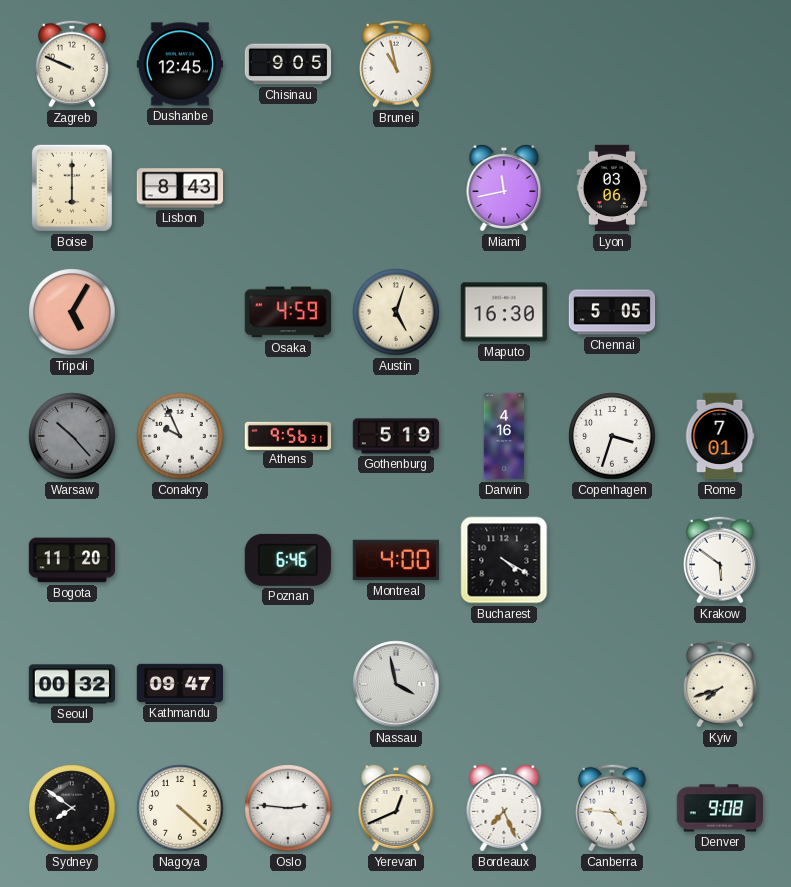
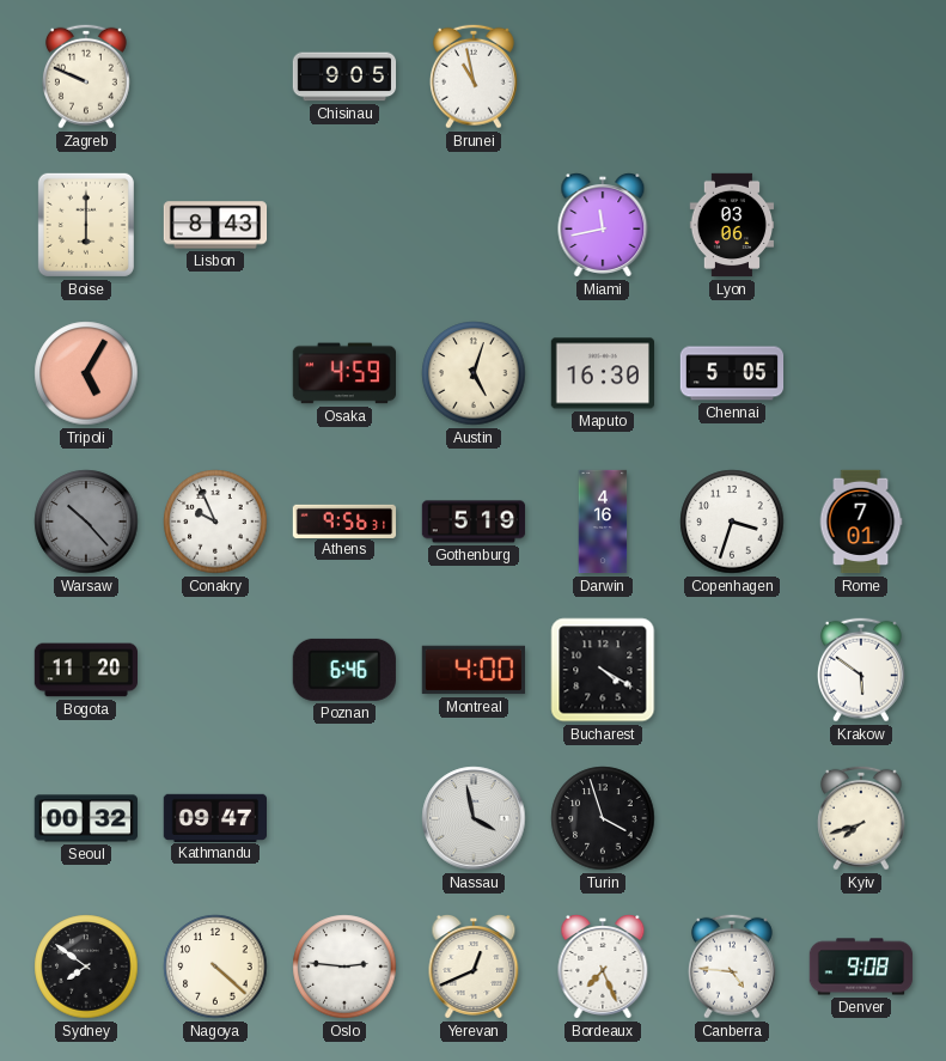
Dushanbe: 12:45 -> none
Turin: none -> 3:57
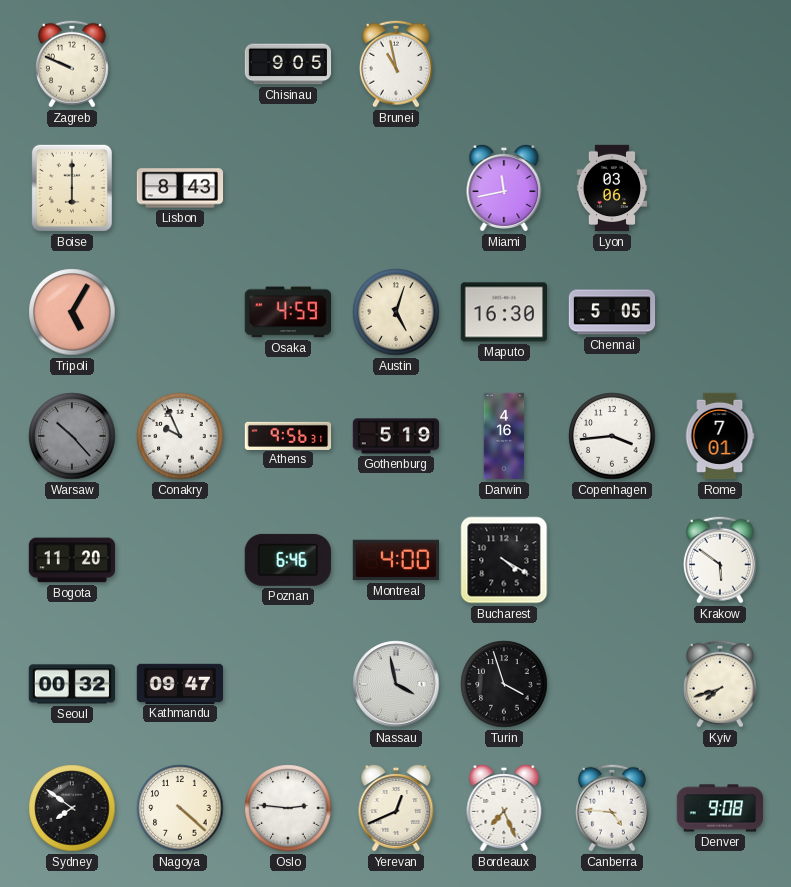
Copenhagen: 3:33 -> 3:44
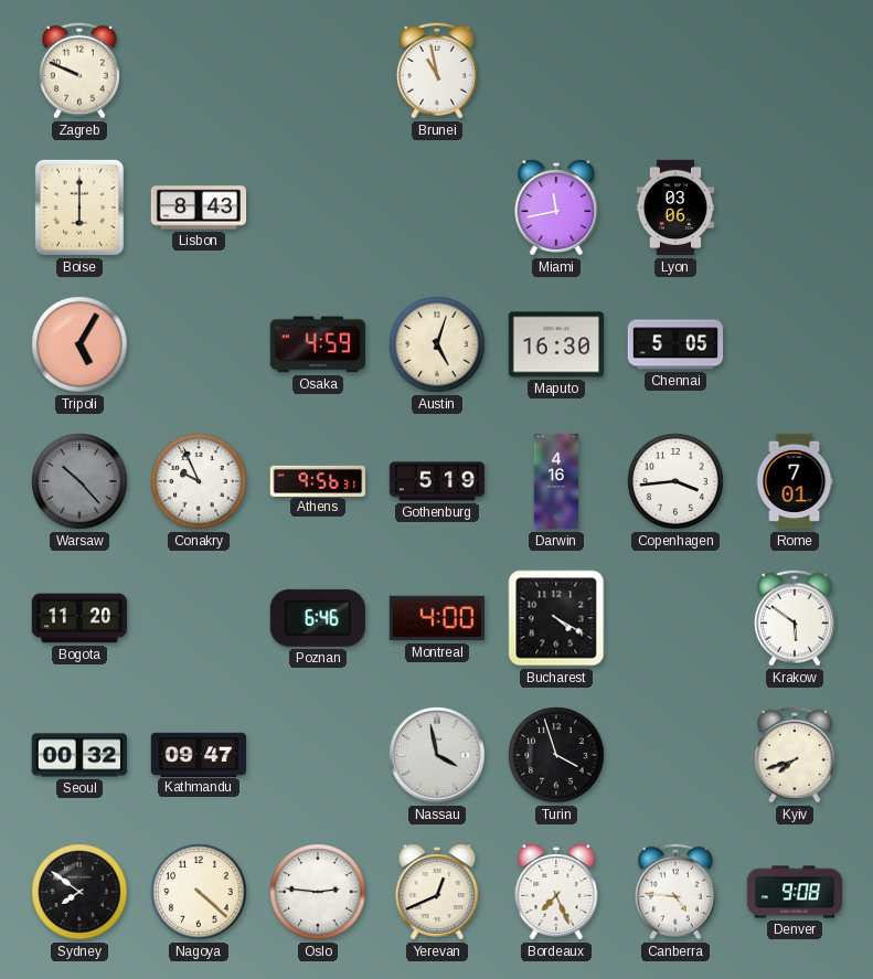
Chisinau: 9:05 -> none
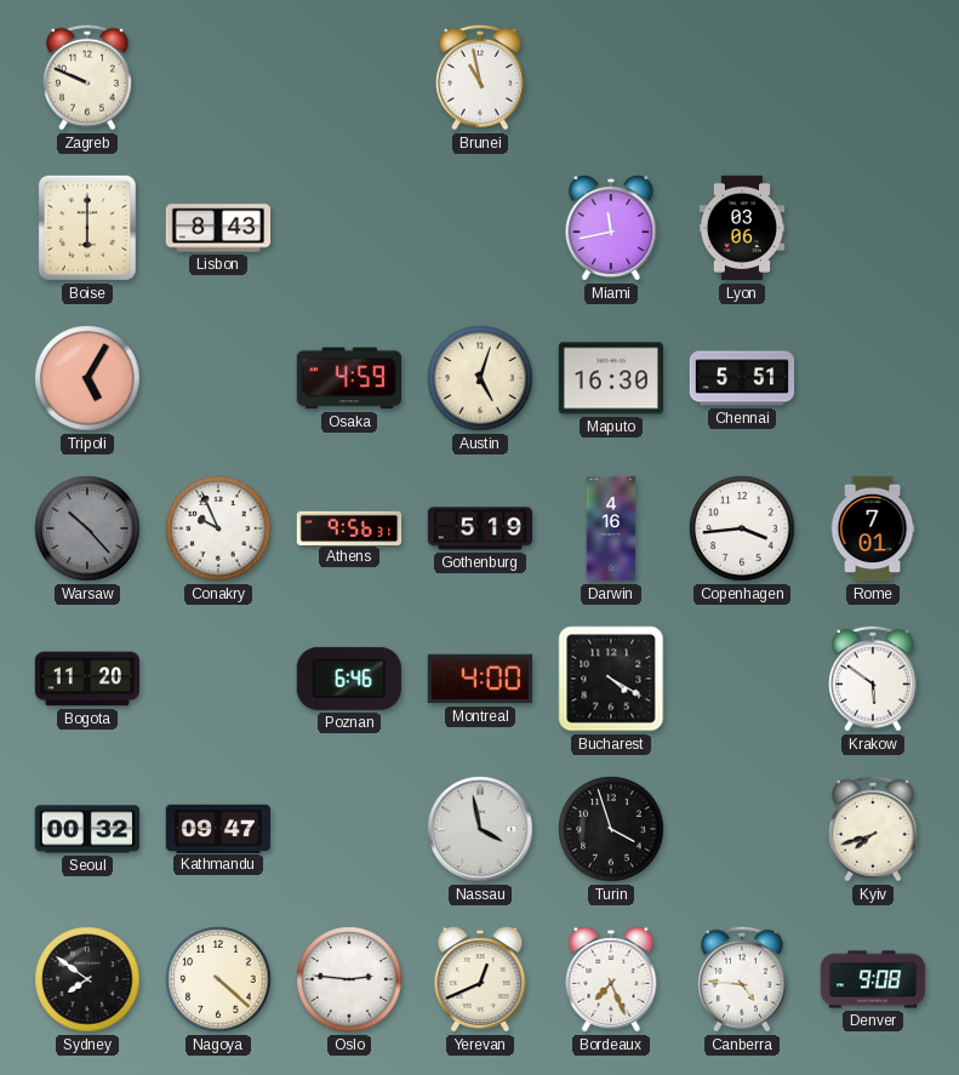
Chennai: 5:05 -> 5:51
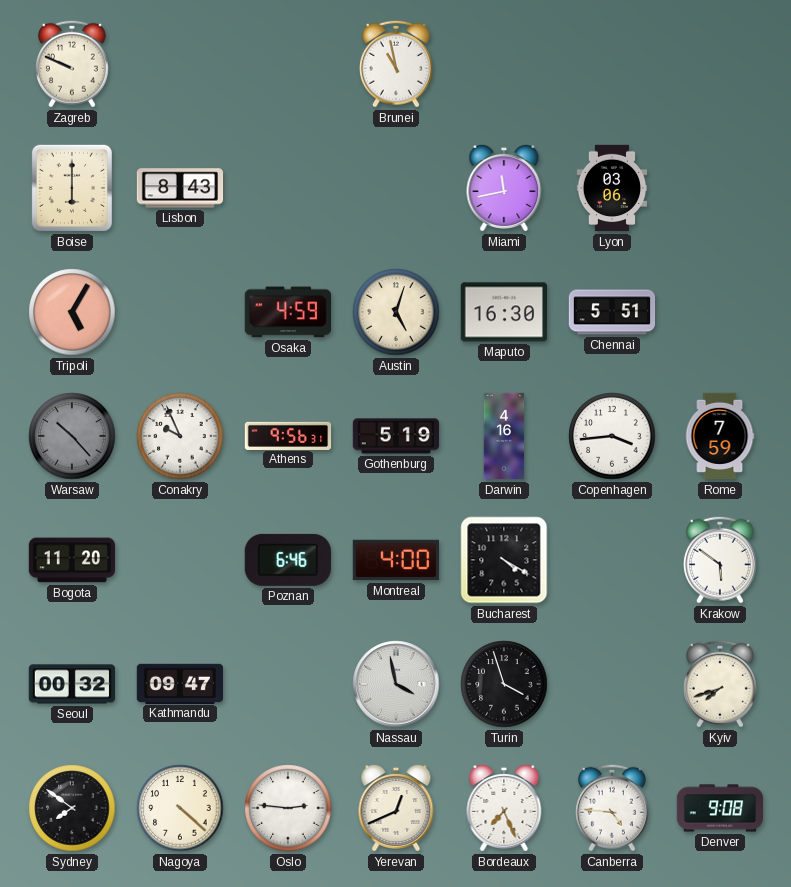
Rome: 7:01 -> 7:59
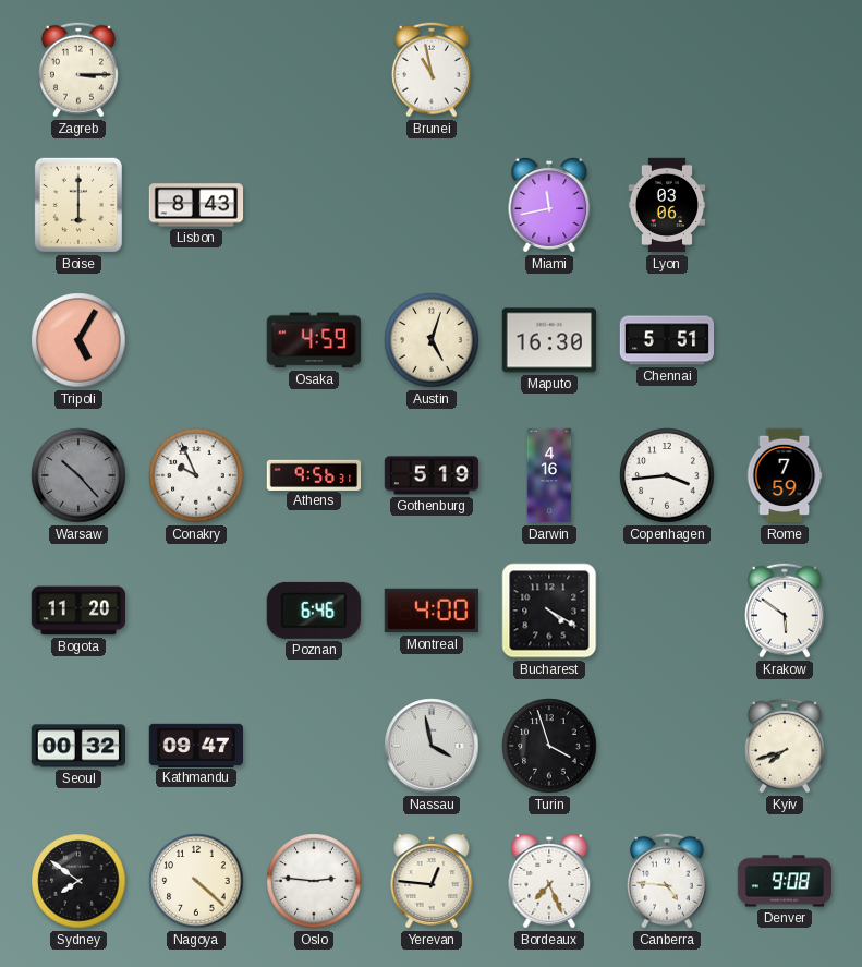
Zagreb: 9:49 -> 3:15
Yerevan: 12:41 -> 12:46
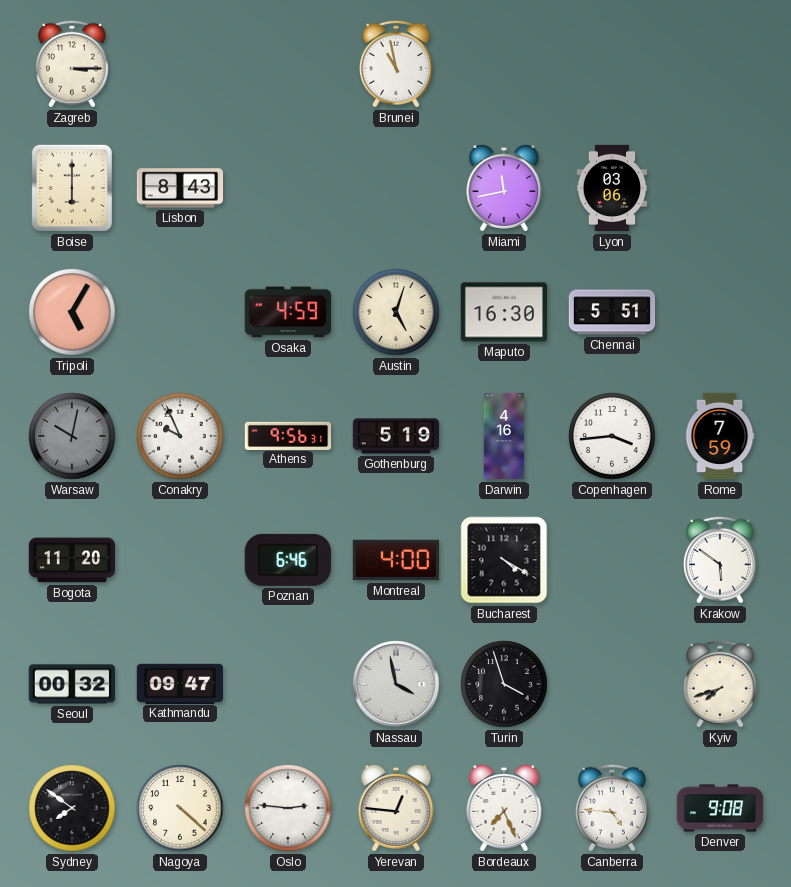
Warsaw: 10:23 -> 10:02
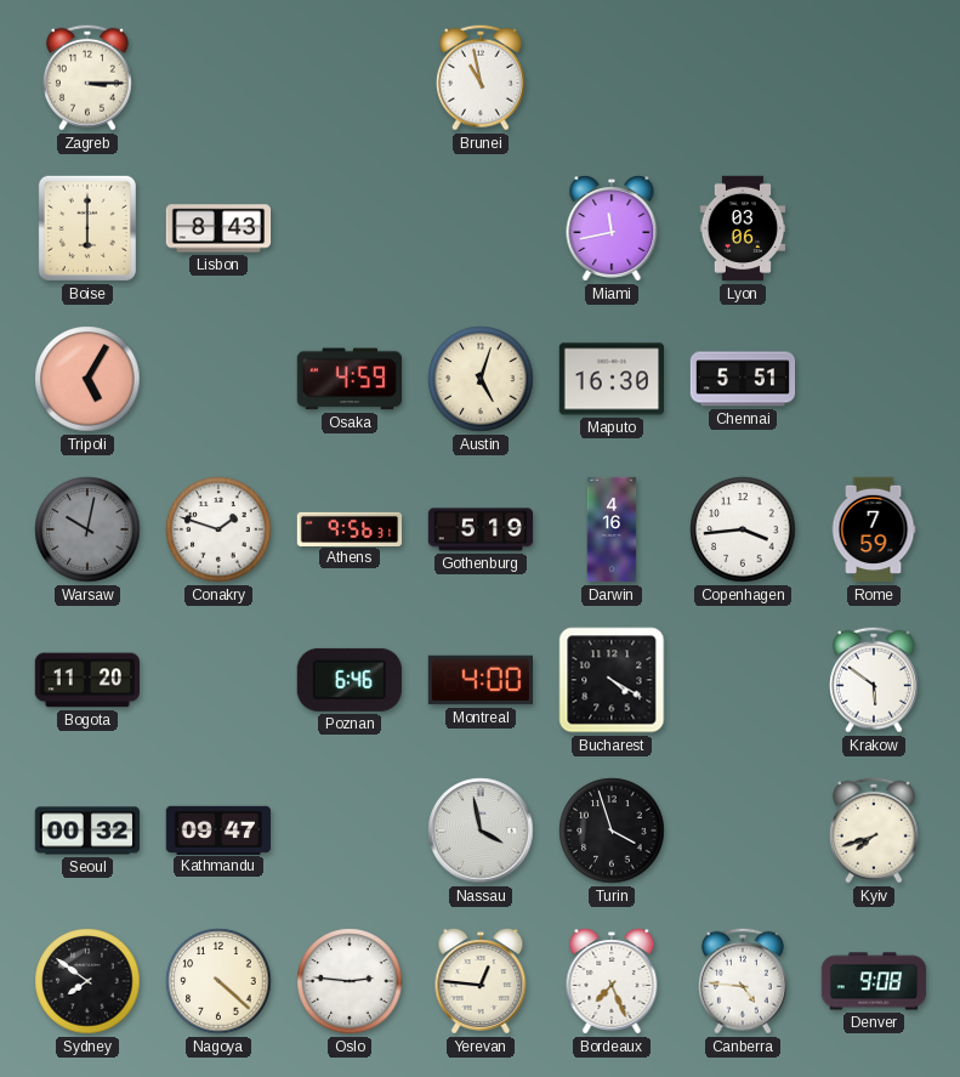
Conakry: 9:56 -> 1:48
